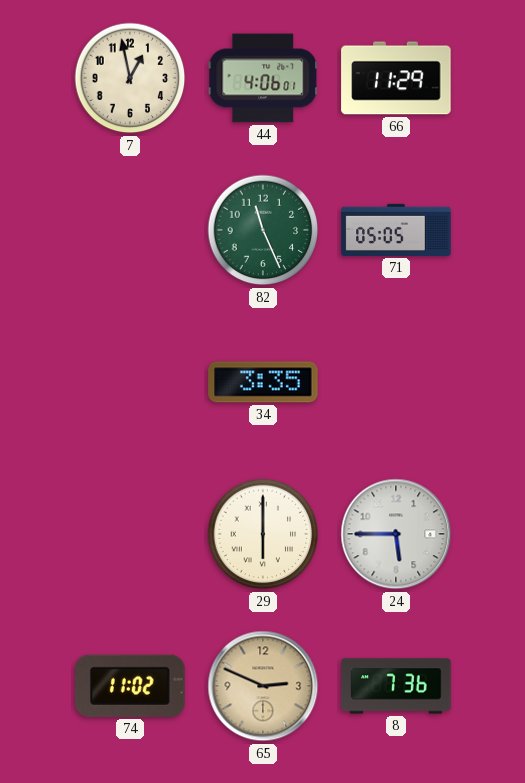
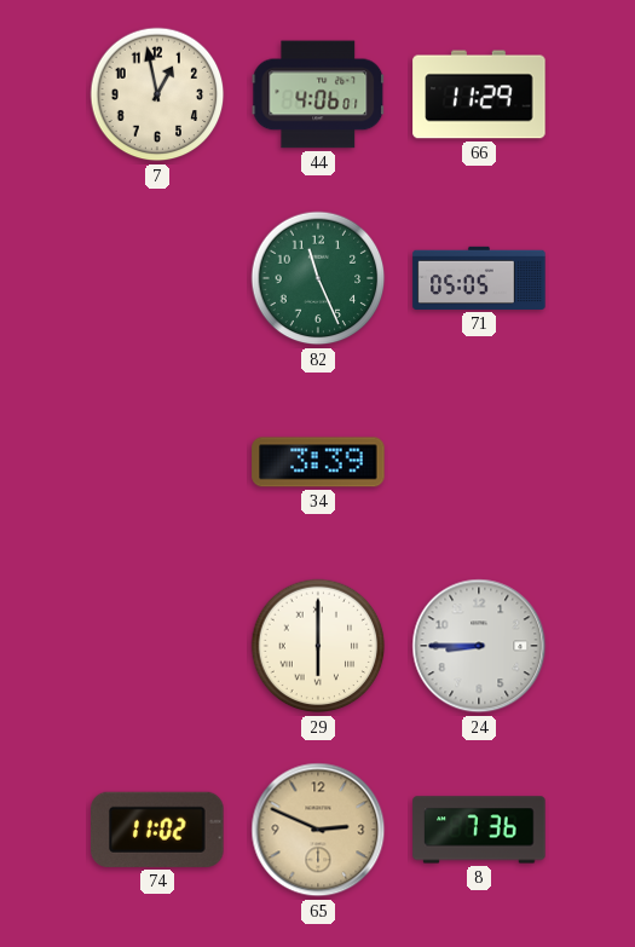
34: 3:35 -> 3:39
24: 5:45 -> 8:45
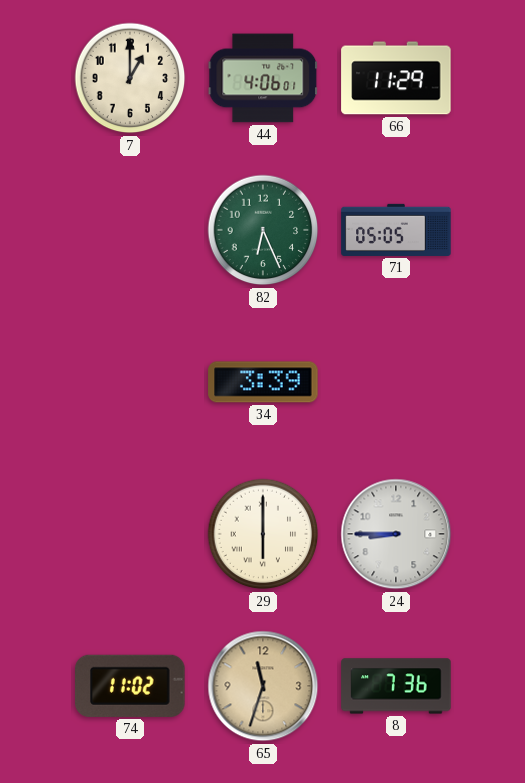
7: 12:58 -> 1:00
82: 11:26 -> 6:26
65: 2:49 -> 11:33
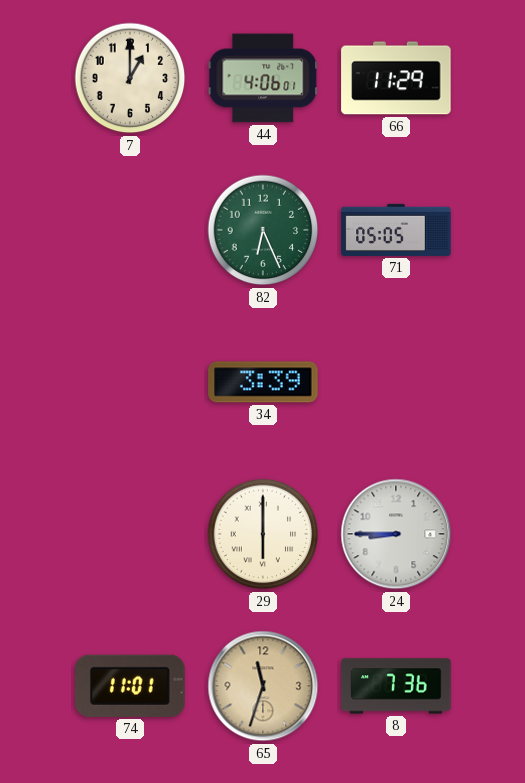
74: 11:02 -> 11:01
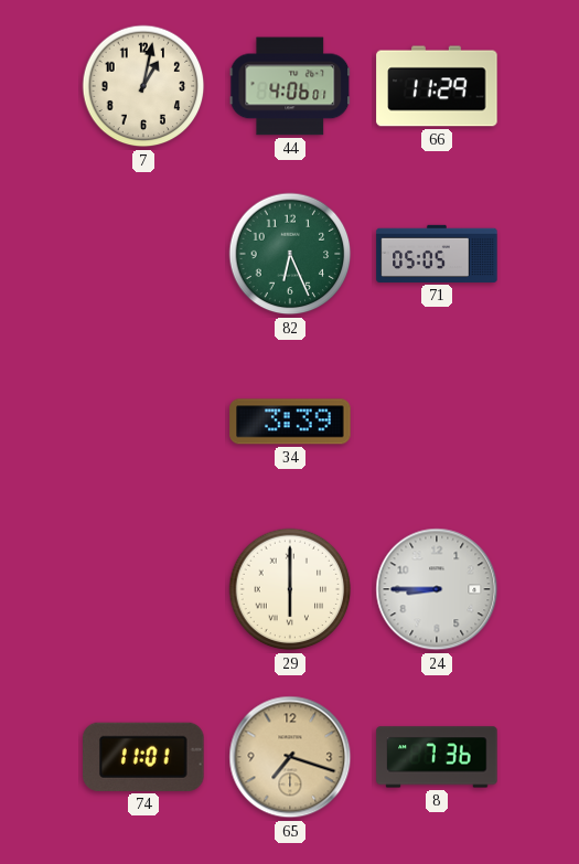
7: 1:00 -> 1:02
65: 11:33 -> 7:18
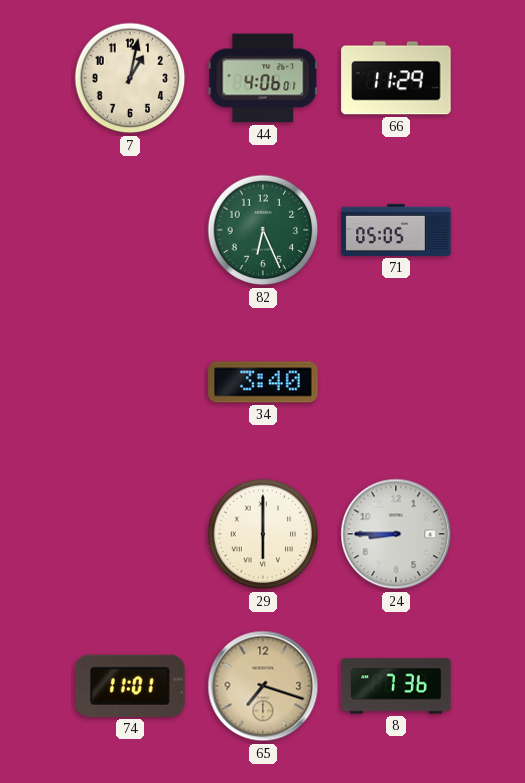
34: 3:39 -> 3:40
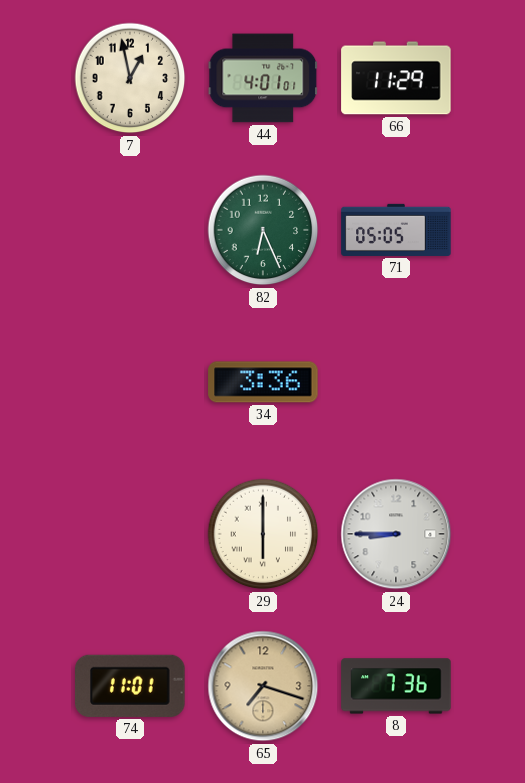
7: 1:02 -> 12:58
44: 4:06 -> 4:01
34: 3:40 -> 3:36
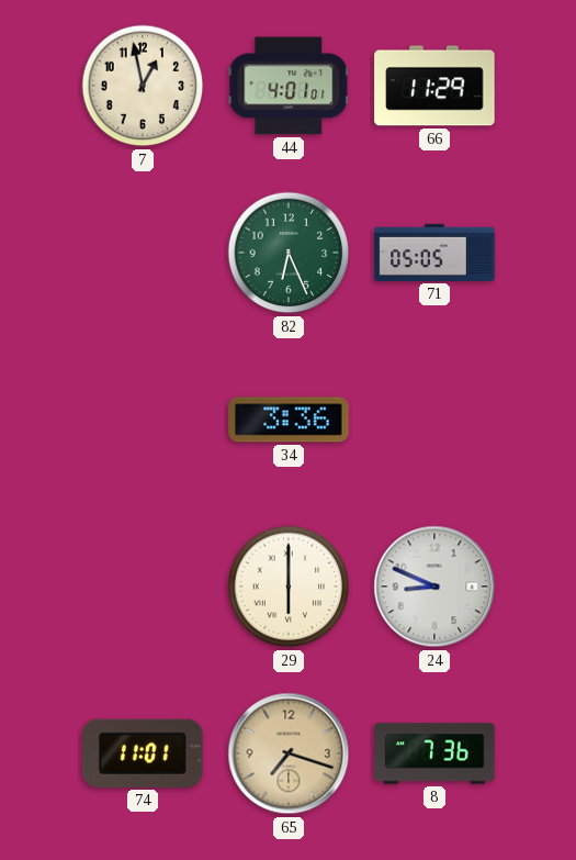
24: 8:45 -> 8:49
